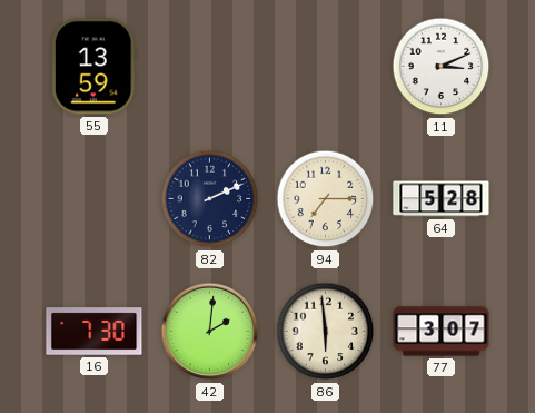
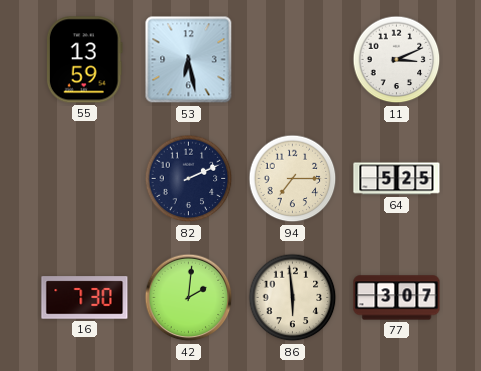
53: none -> 6:28
64: 5:28 -> 5:25
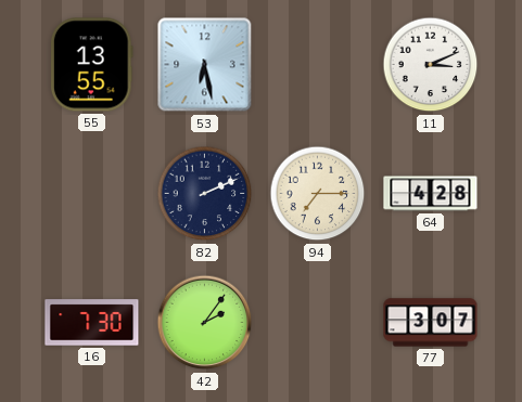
55: 13:59 -> 13:55
64: 5:25 -> 4:28
42: 2:01 -> 2:06
86: 5:59 -> none
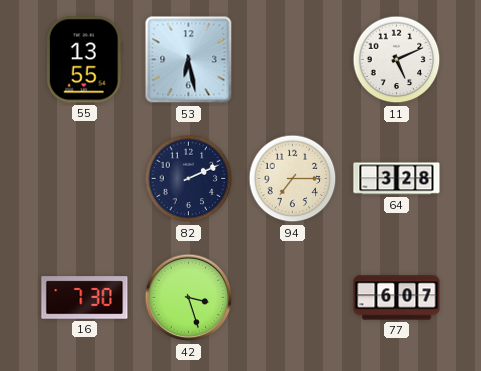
11: 3:11 -> 5:11
64: 4:28 -> 3:28
42: 2:06 -> 3:27
77: 3:07 -> 6:07
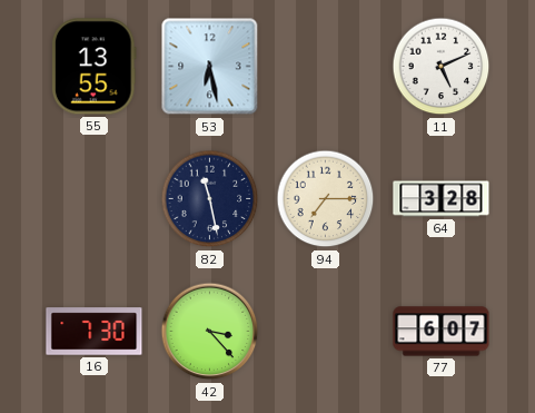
82: 2:11 -> 11:28
42: 3:27 -> 3:23
